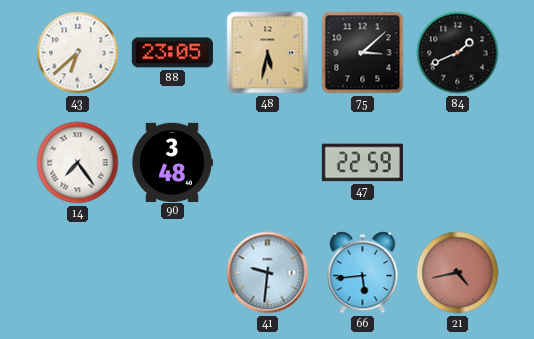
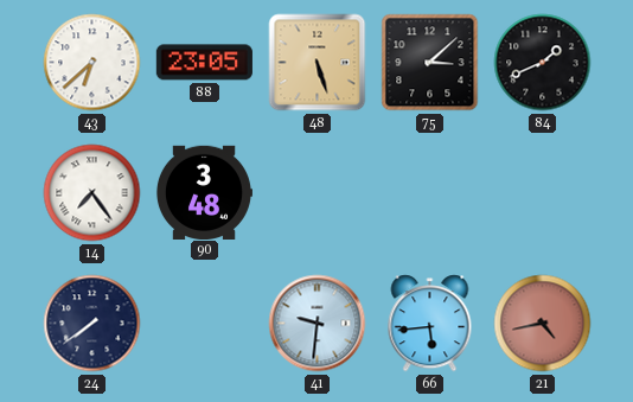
48: 5:32 -> 5:27
47: 22:59 -> none
24: none -> 7:39
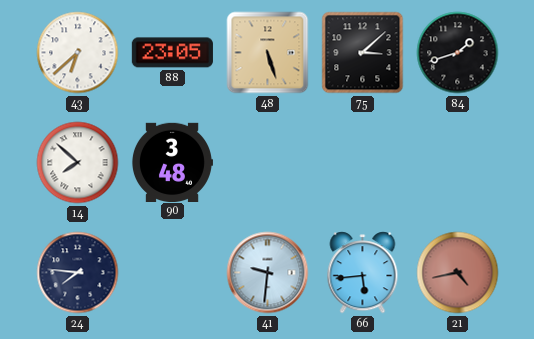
84: 1:41 -> 1:42
14: 7:24 -> 7:52
24: 7:39 -> 7:46
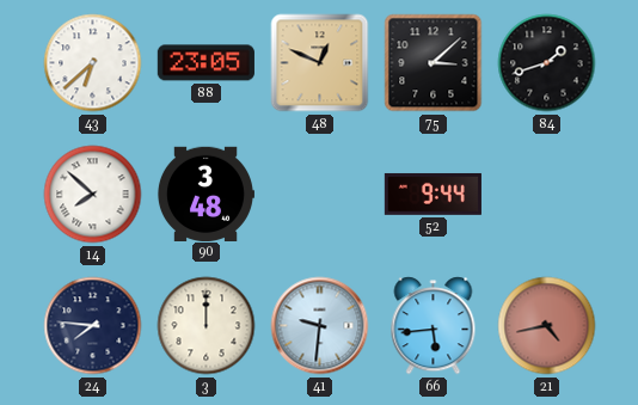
48: 5:27 -> 12:49
52: none -> 9:44
3: none -> 12:00
